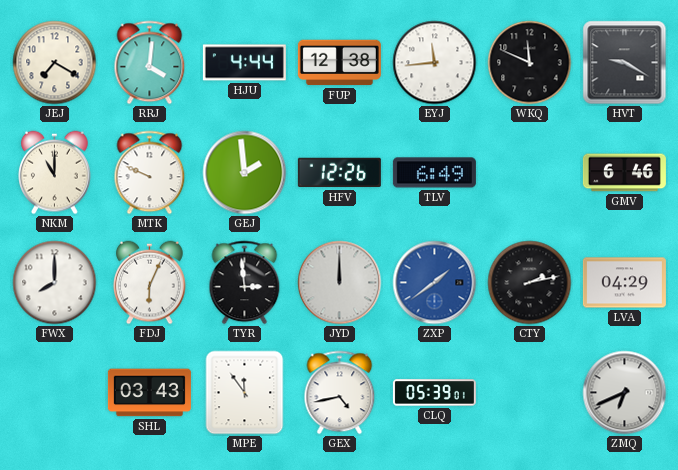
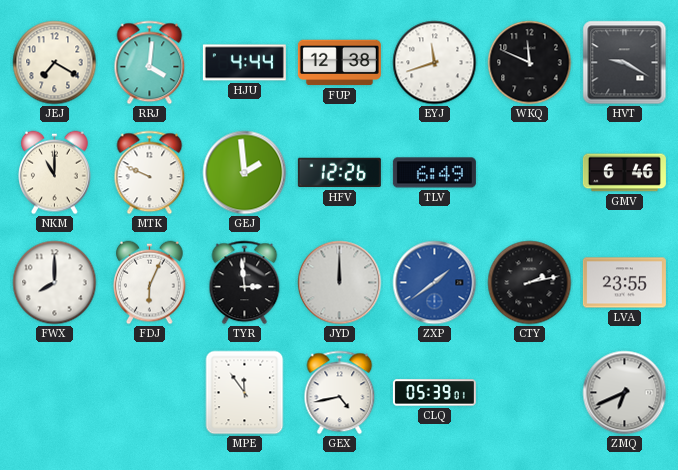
EYJ: 11:44 -> 11:42
LVA: 04:29 -> 23:55
SHL: 03:43 -> none
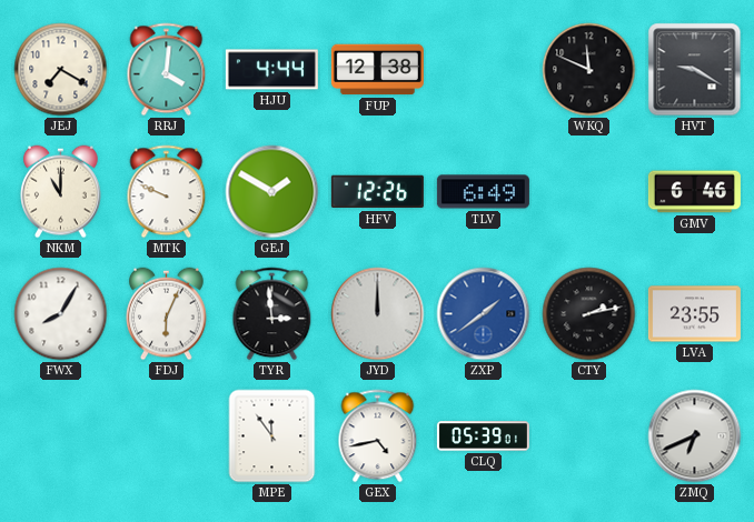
EYJ: 11:42 -> none
GEJ: 1:59 -> 1:50
FWX: 8:00 -> 8:05
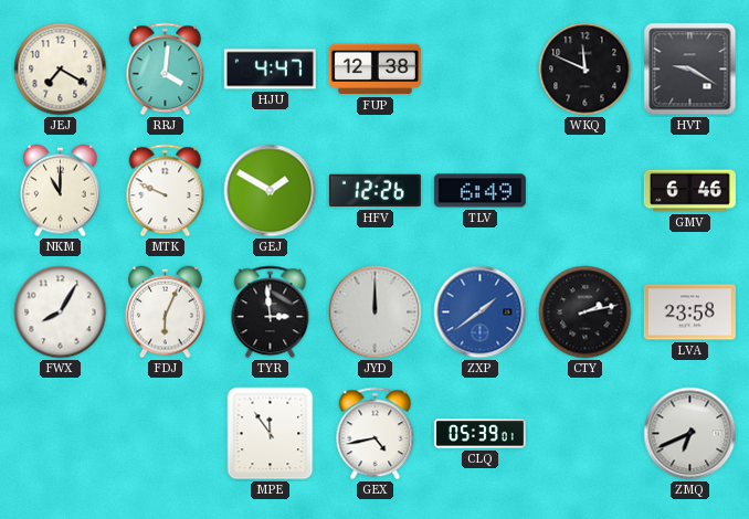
HJU: 4:44 -> 4:47
LVA: 23:55 -> 23:58
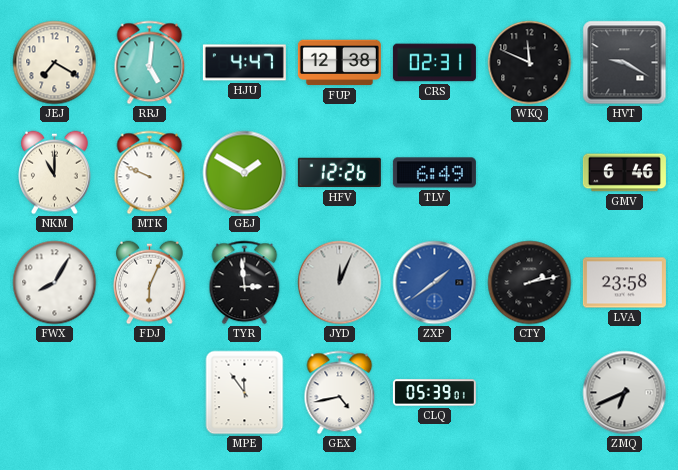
RRJ: 4:01 -> 5:01
CRS: none -> 02:31
JYD: 12:00 -> 12:04
